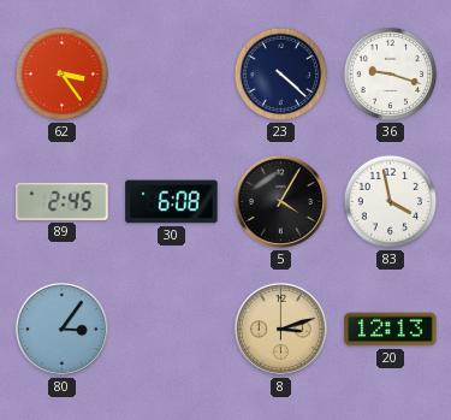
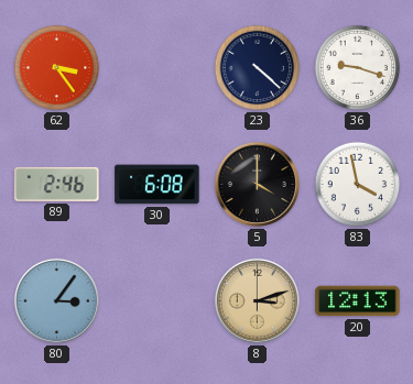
89: 2:45 -> 2:46
5: 4:05 -> 4:00
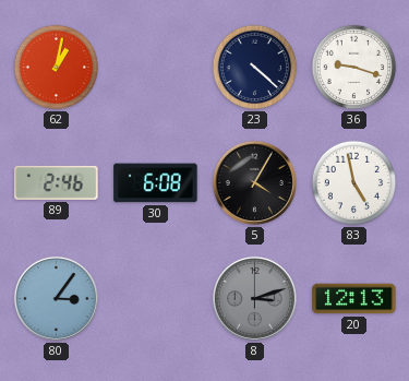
62: 3:24 -> 1:02
5: 4:00 -> 4:05
83: 3:58 -> 4:58
8 dial: champagne -> grey
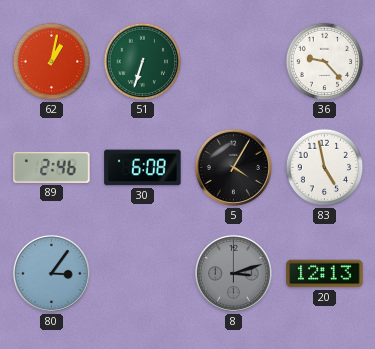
51: none -> 6:33
23: 4:22 -> none
36: 9:18 -> 9:23
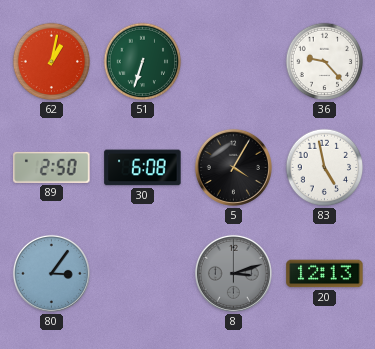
89: 2:46 -> 2:50
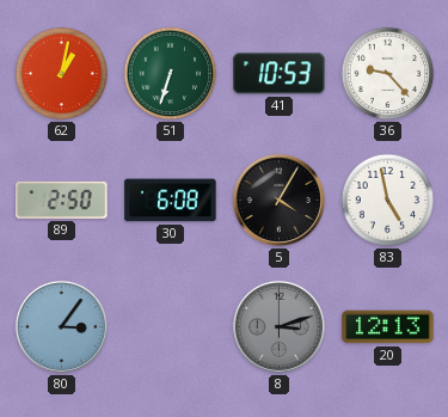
41: none -> 10:53
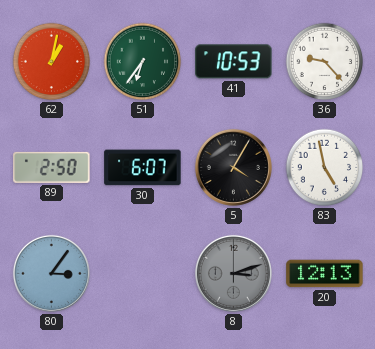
51: 6:33 -> 6:36
30: 6:08 -> 6:07
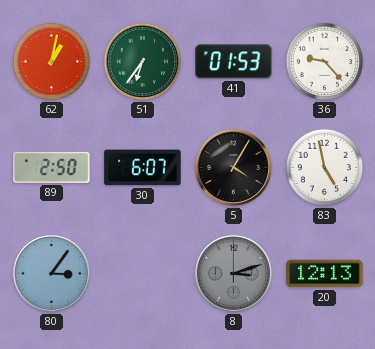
41: 10:53 -> 01:53
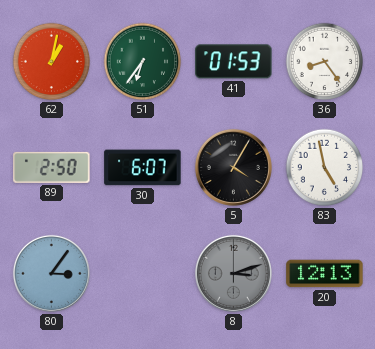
36: 9:23 -> 8:24
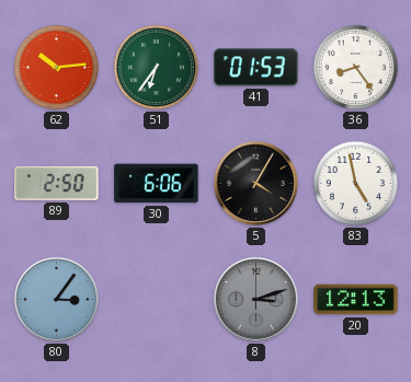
62: 1:02 -> 10:14
30: 6:07 -> 6:06
